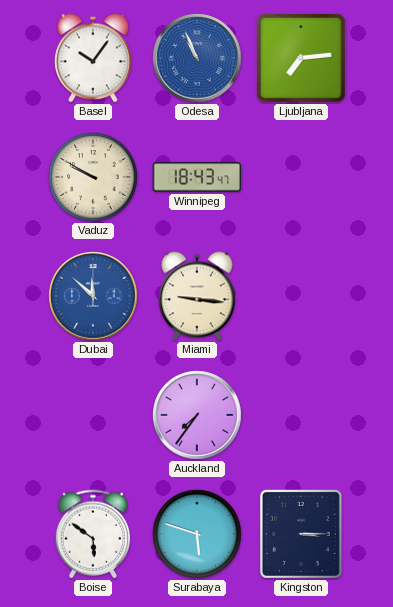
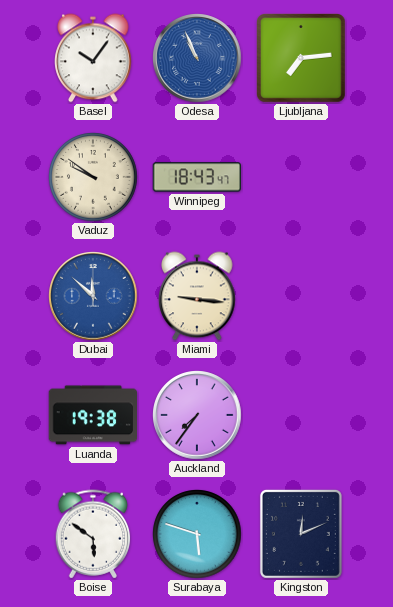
Vaduz: 9:50 -> 9:51
Luanda: none -> 19:38
Kingston: 3:15 -> 12:11
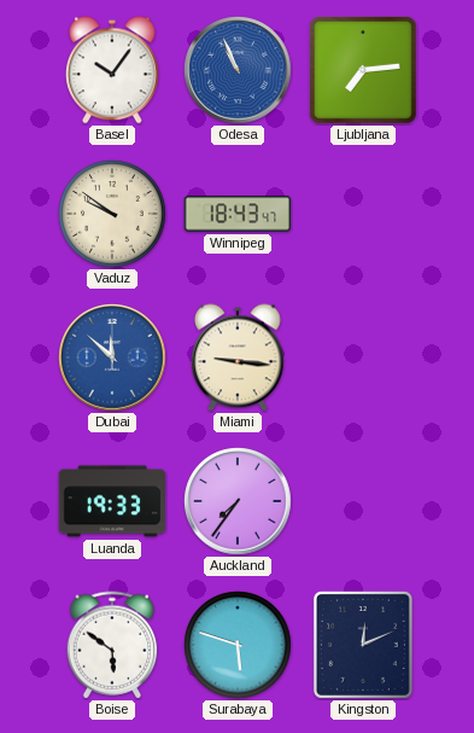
Luanda: 19:38 -> 19:33
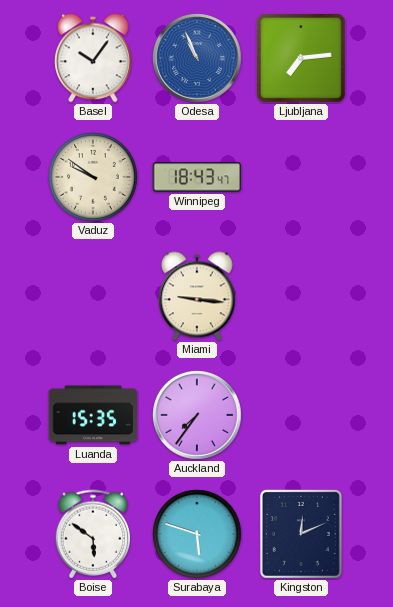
Dubai: 11:52 -> none
Luanda: 19:33 -> 15:35
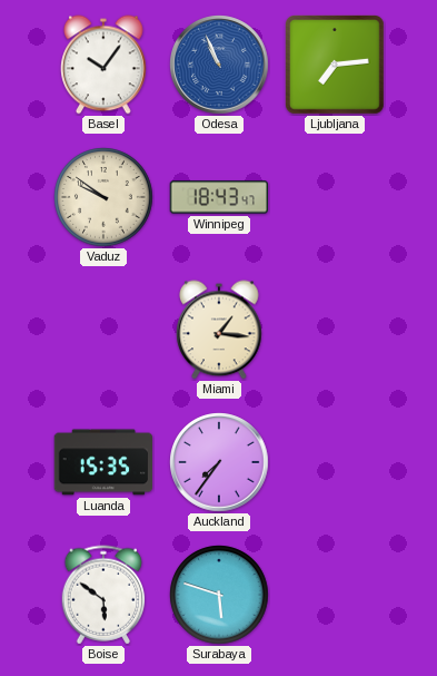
Miami: 9:16 -> 1:16
Kingston: 12:11 -> none
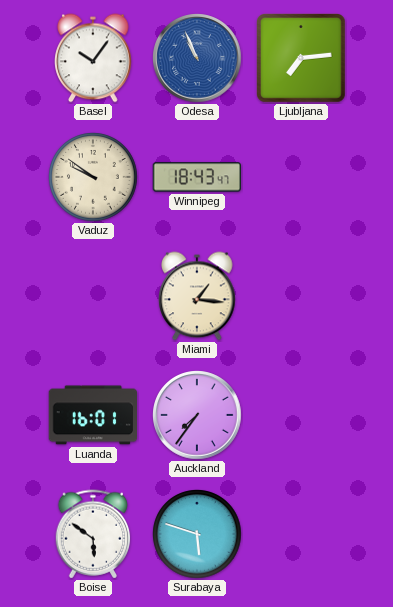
Luanda: 15:35 -> 16:01
